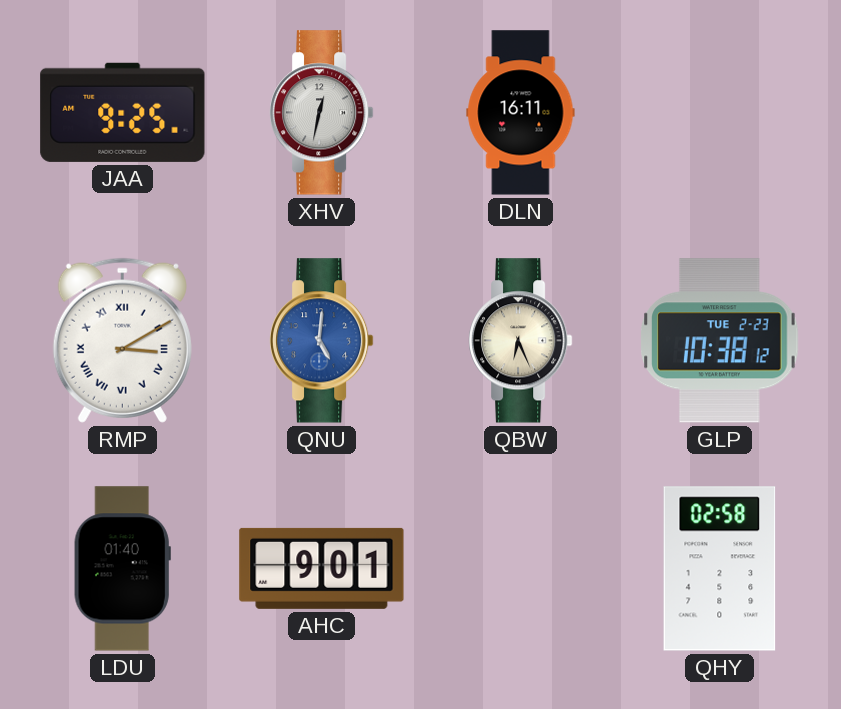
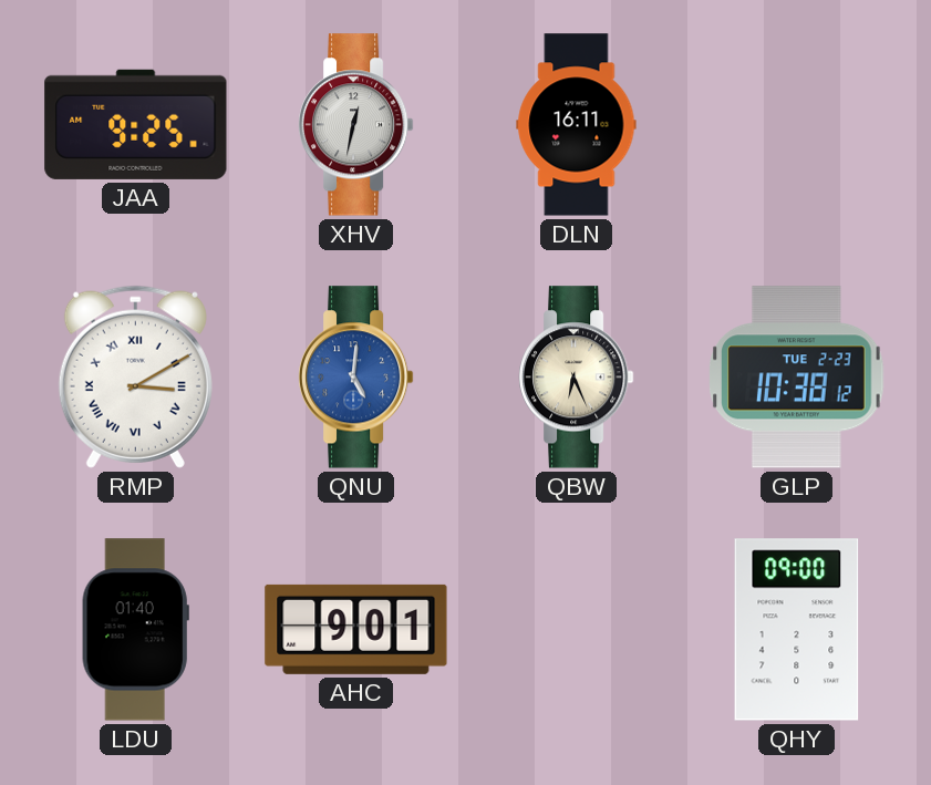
QHY: 02:58 -> 09:00
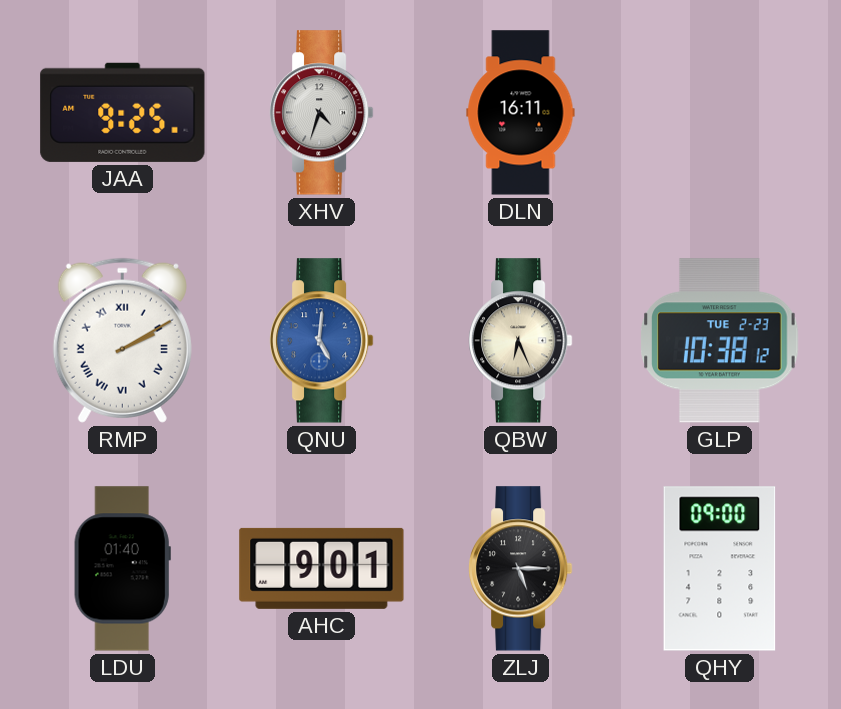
XHV: 12:32 -> 4:33
RMP: 3:10 -> 2:10
ZLJ: none -> 5:15
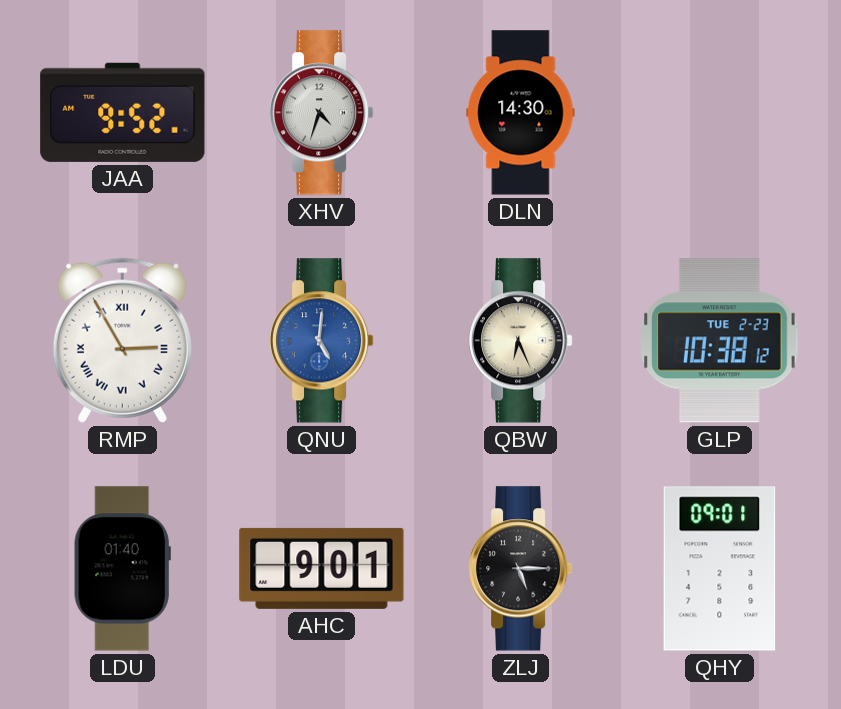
JAA: 9:25 -> 9:52
DLN: 16:11 -> 14:30
RMP: 2:10 -> 2:55
QHY: 09:00 -> 09:01
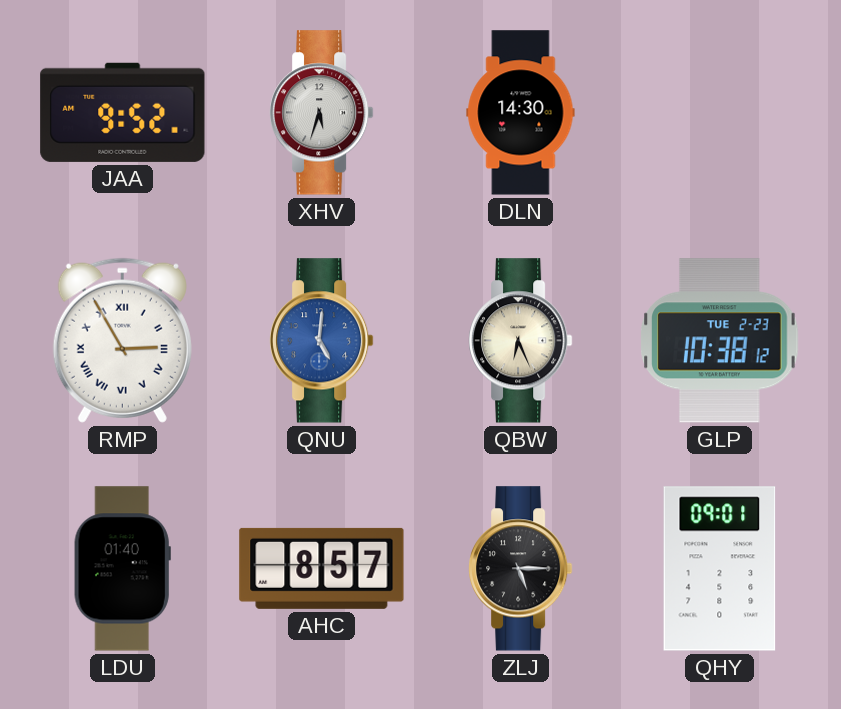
XHV: 4:33 -> 5:33
AHC: 9:01 -> 8:57
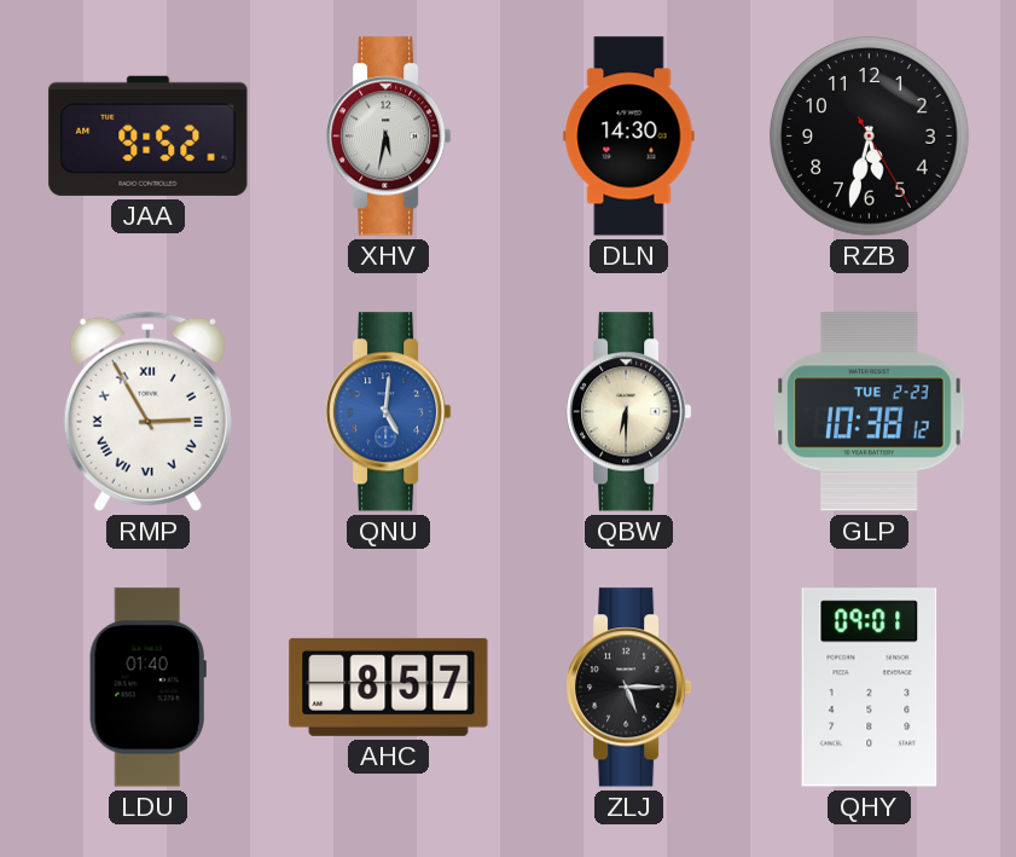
XHV: 5:33 -> 5:32
RZB: none -> 5:32
QBW: 6:26 -> 6:30
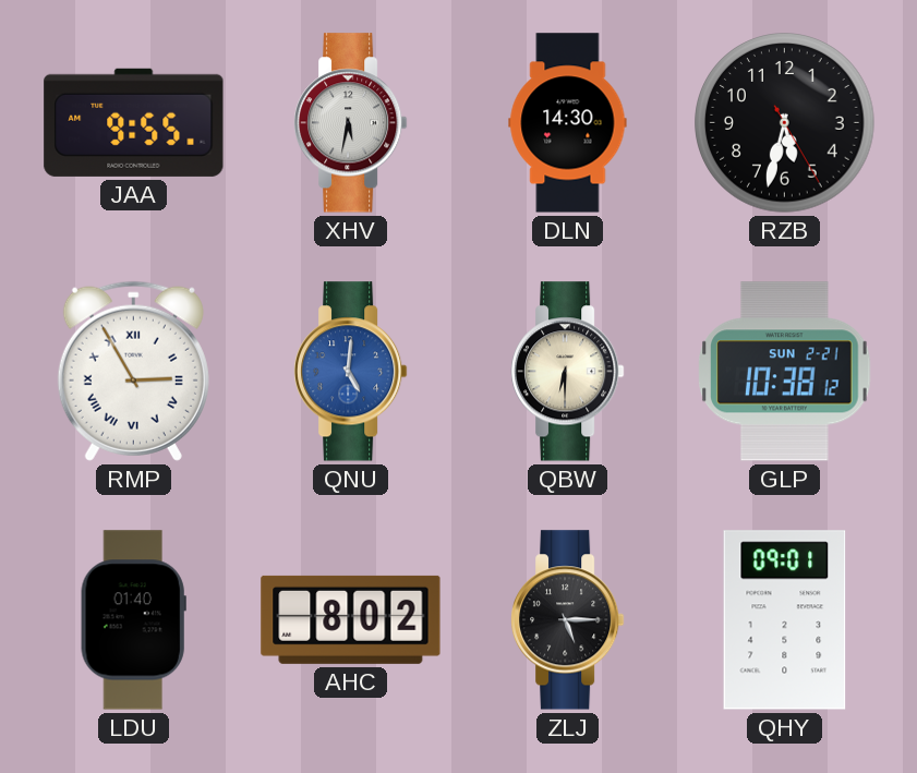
JAA: 9:52 -> 9:55
GLP date: TUE 2-23 -> SUN 2-21
AHC: 8:57 -> 8:02
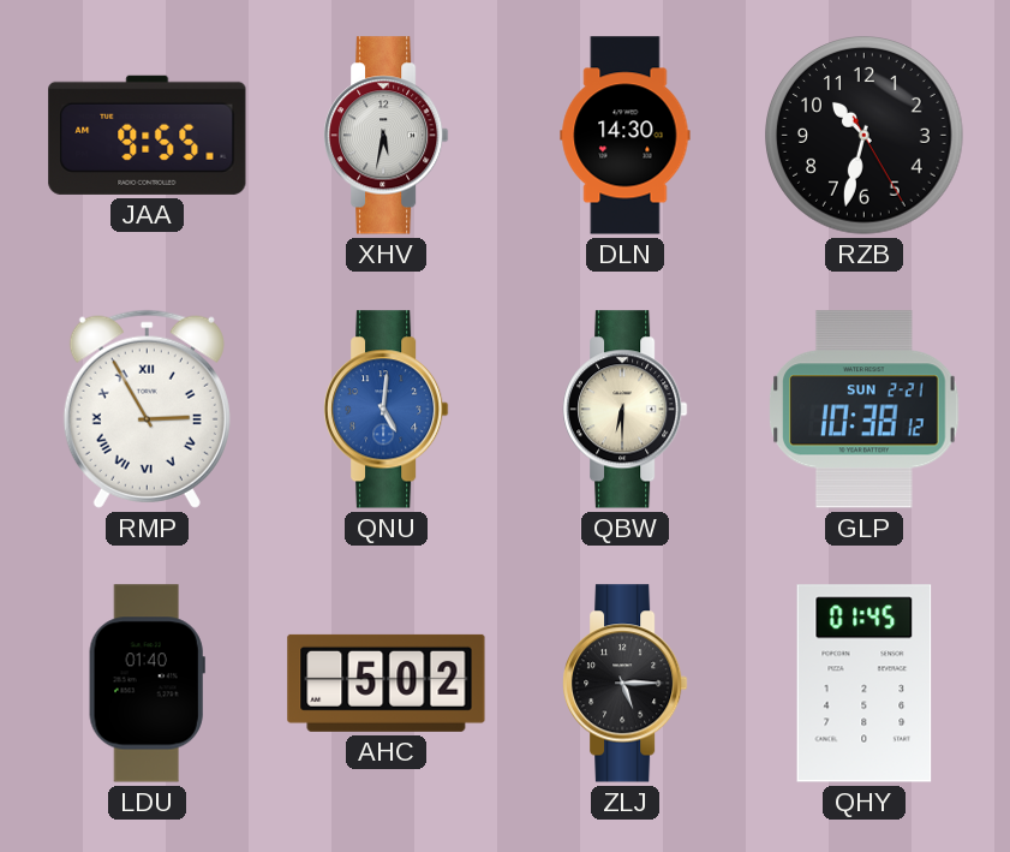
RZB: 5:32 -> 10:32
AHC: 8:02 -> 5:02
QHY: 09:01 -> 01:45
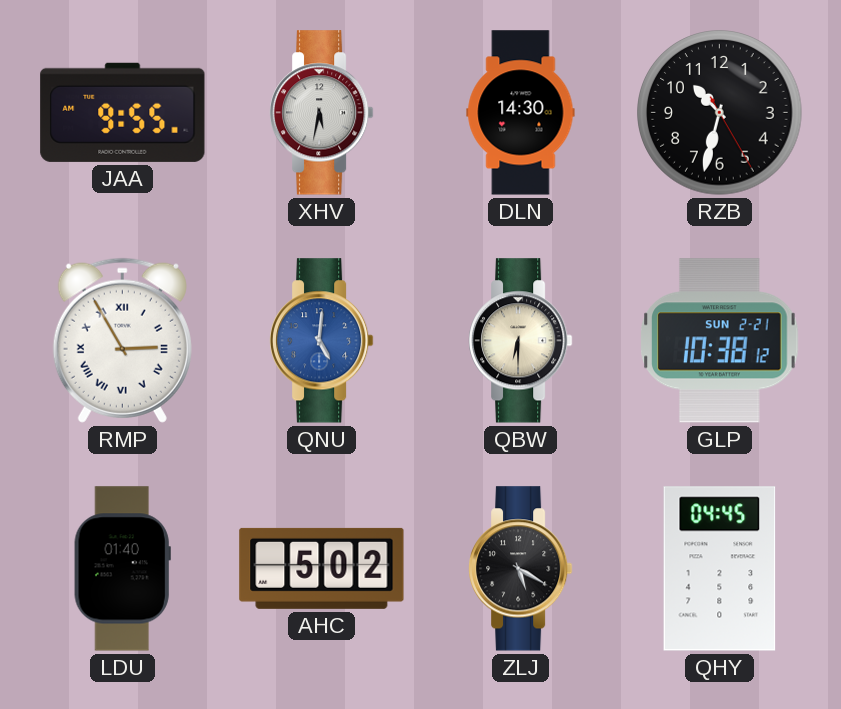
ZLJ: 5:15 -> 5:20
QHY: 01:45 -> 04:45
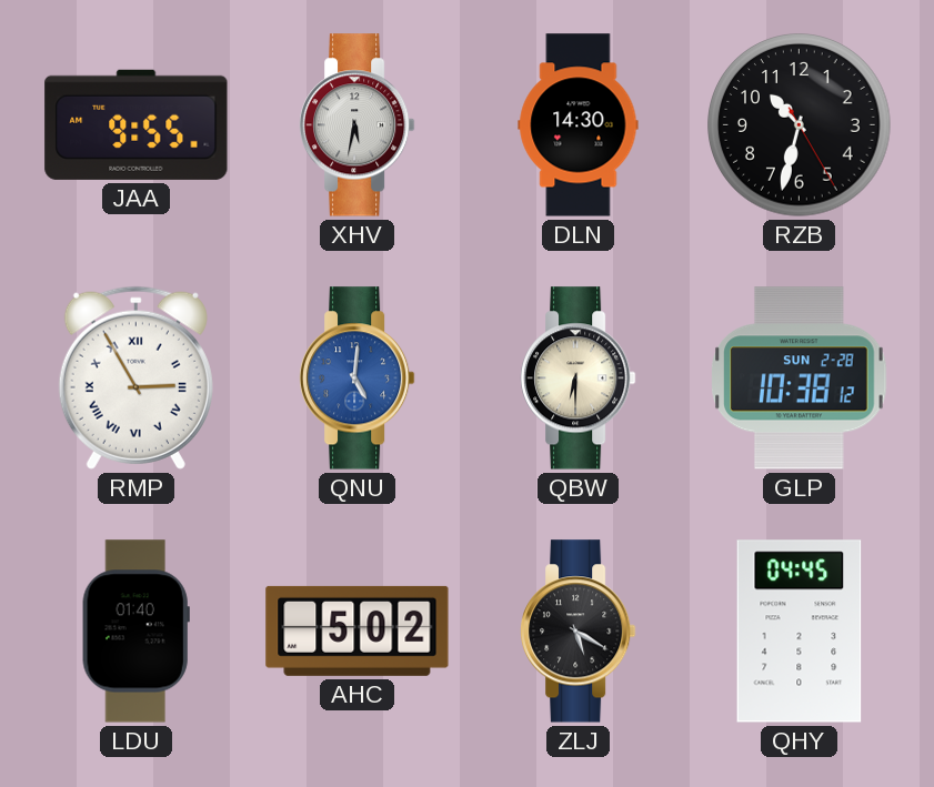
GLP date: SUN 2-21 -> SUN 2-28
